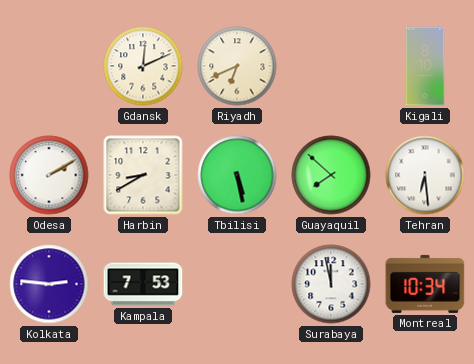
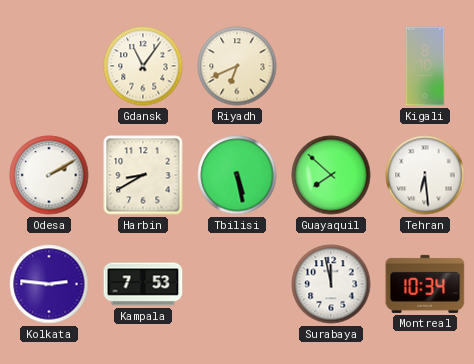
Gdansk: 12:11 -> 11:06
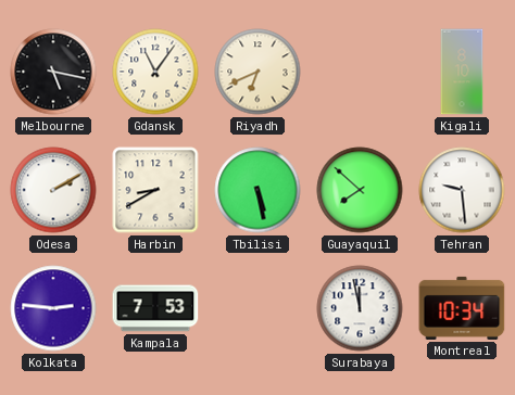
Melbourne: none -> 5:17
Tehran: 6:29 -> 9:29
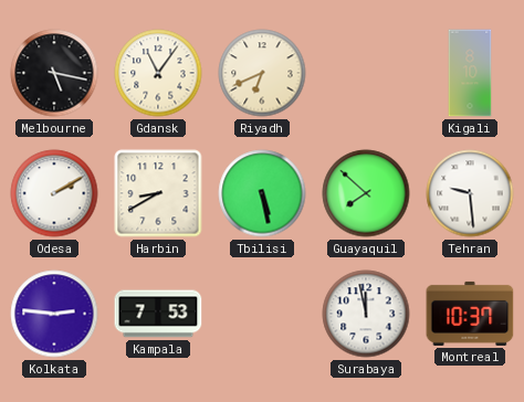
Montreal: 10:34 -> 10:37
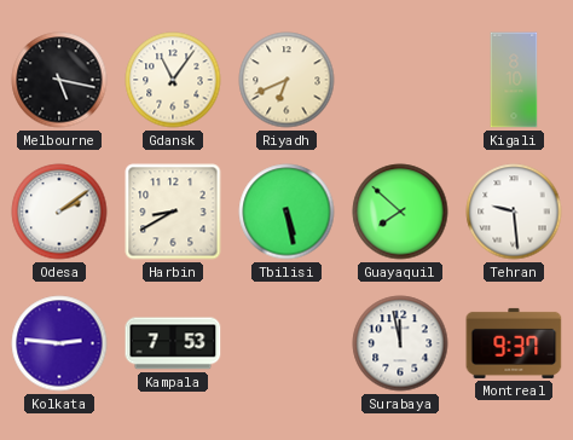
Odesa: 2:10 -> 2:09
Montreal: 10:37 -> 9:37
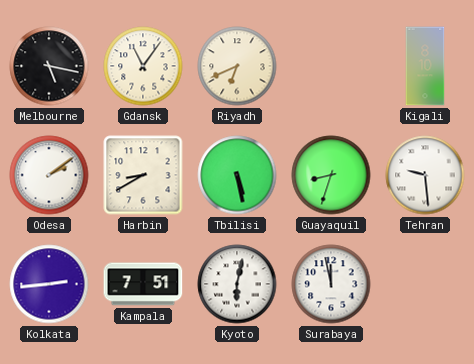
Guayaquil: 7:52 -> 8:33
Kolkata: 2:46 -> 2:44
Kampala: 7:53 -> 7:51
Kyoto: none -> 6:02
Montreal: 9:37 -> none
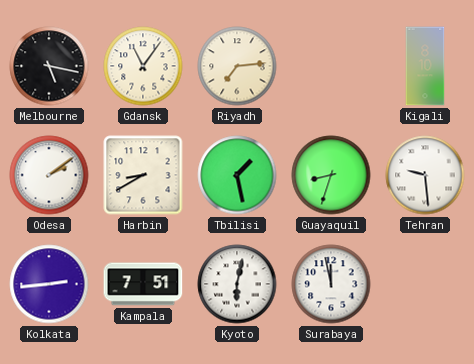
Riyadh: 6:41 -> 7:14
Tbilisi: 5:28 -> 1:28
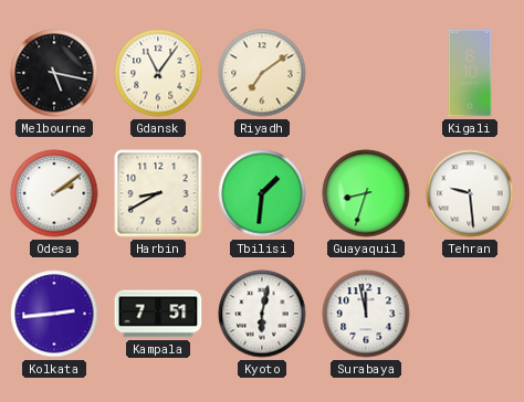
Riyadh: 7:14 -> 7:09
Tbilisi: 1:28 -> 1:31
